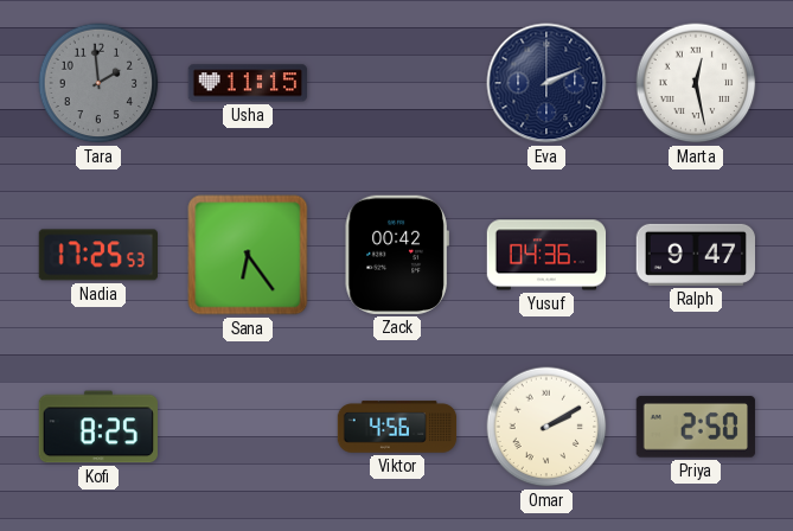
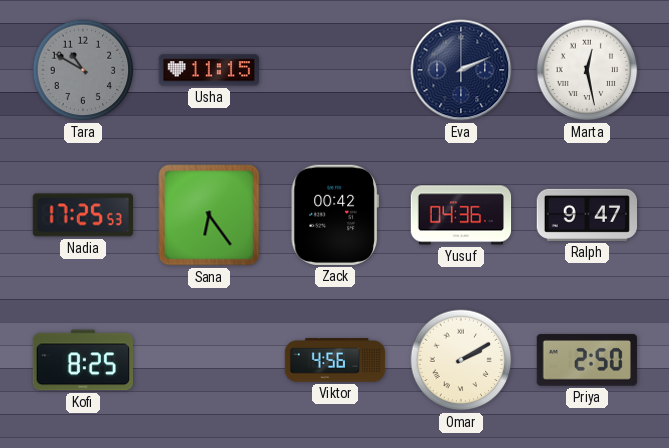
Tara: 1:59 -> 10:50
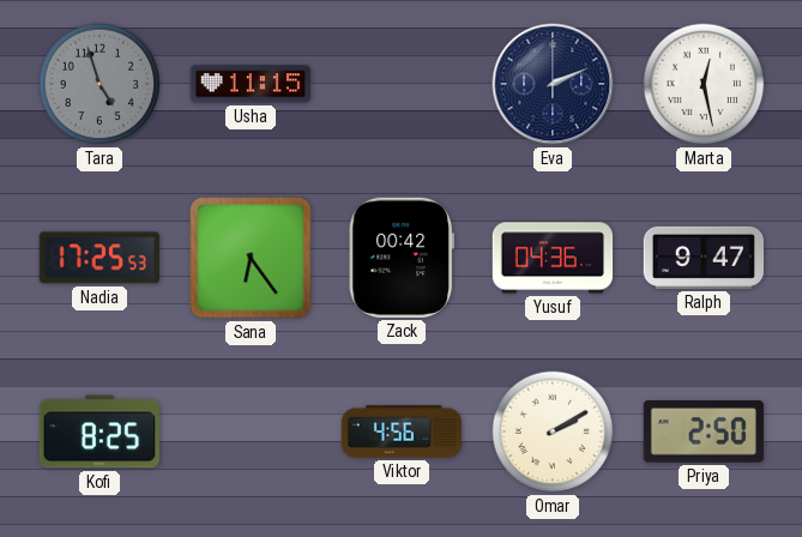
Tara: 10:50 -> 4:57
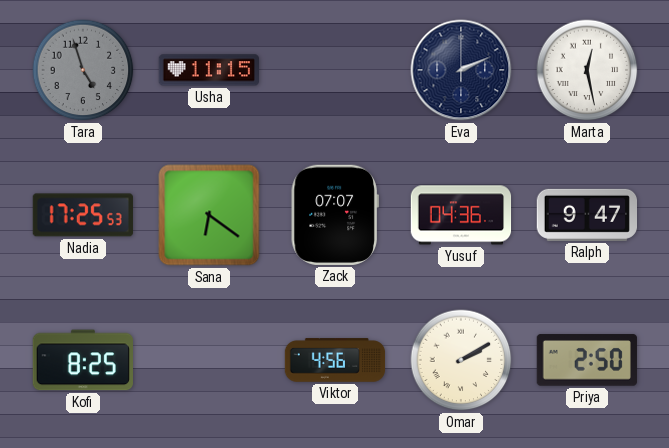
Sana: 6:24 -> 6:21
Zack: 00:42 -> 07:07
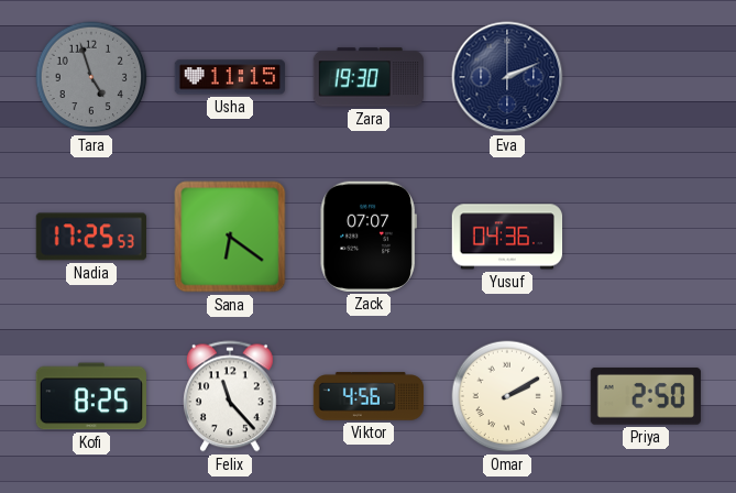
Zara: none -> 19:30
Marta: 12:28 -> none
Ralph: 9:47 -> none
Felix: none -> 11:23
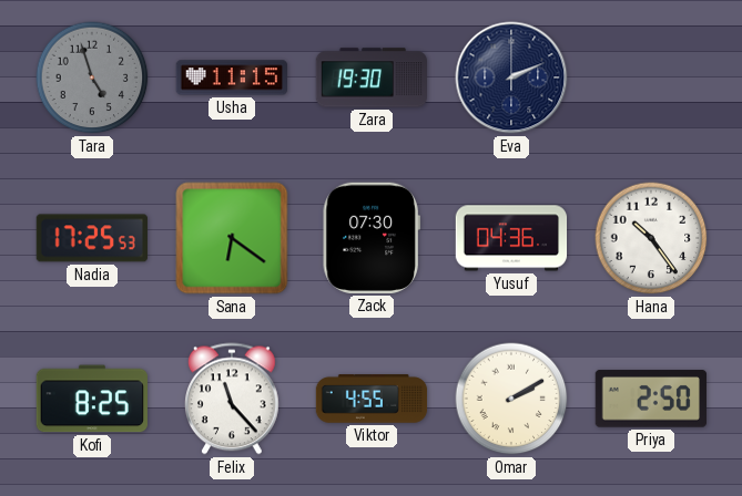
Zack: 07:07 -> 07:30
Hana: none -> 10:24
Viktor: 4:56 -> 4:55
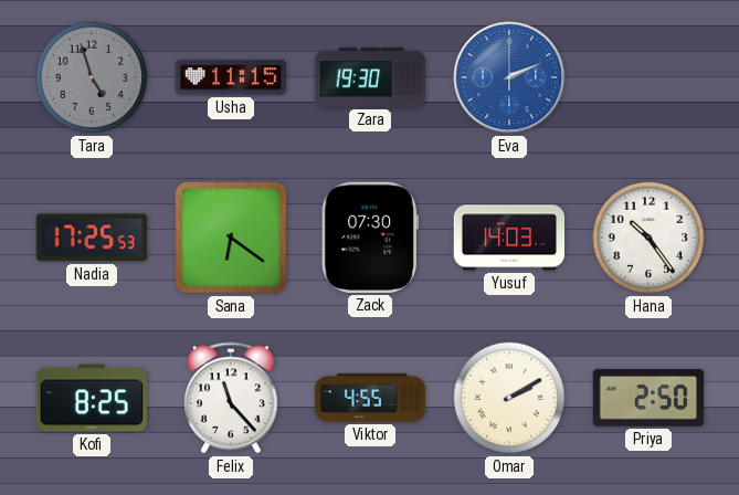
Eva dial: navy -> blue
Yusuf: 04:36 -> 14:03
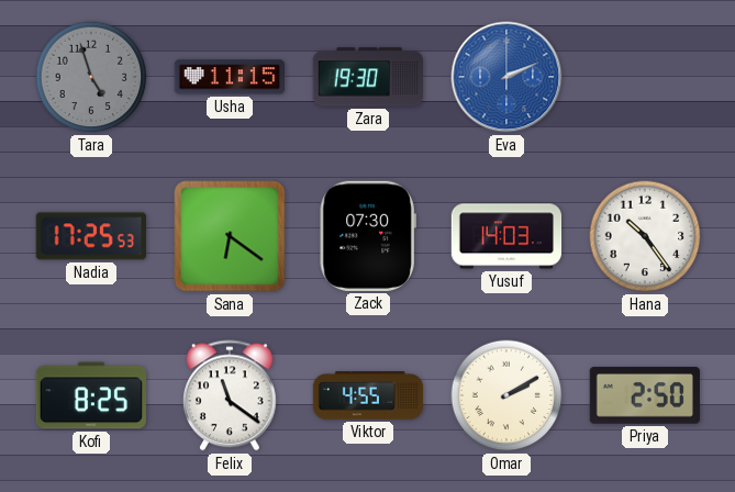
Felix: 11:23 -> 11:21
